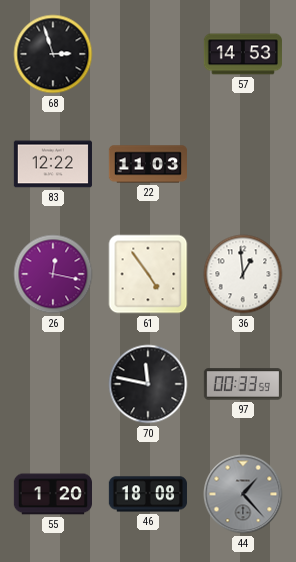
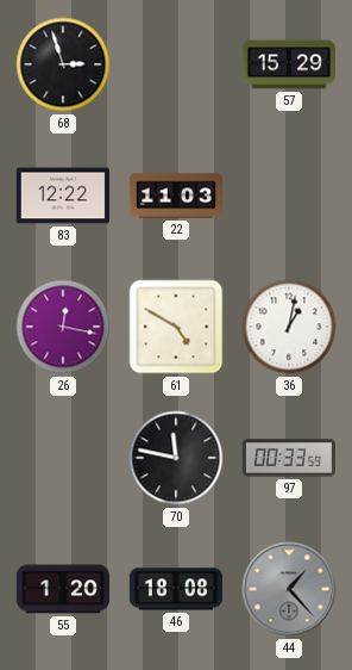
57: 14:53 -> 15:29
61: 4:54 -> 4:50
36: 12:59 -> 1:02
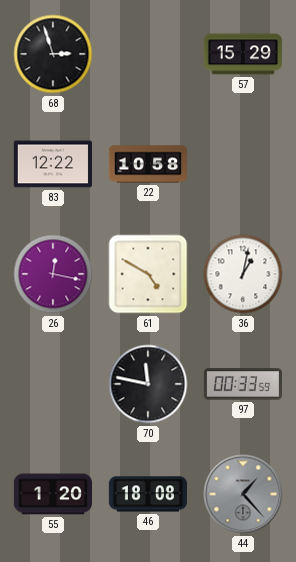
22: 11:03 -> 10:58
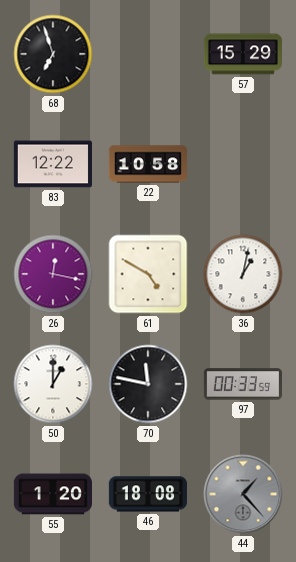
68: 2:57 -> 6:57
50: none -> 1:00
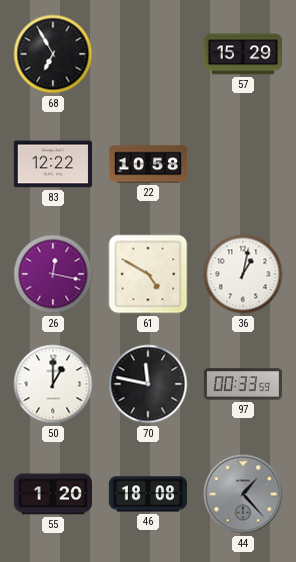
68: 6:57 -> 6:55
